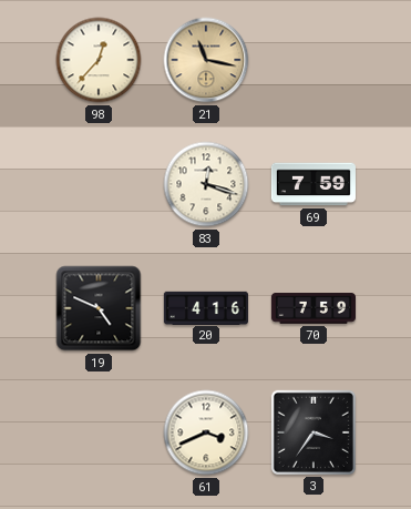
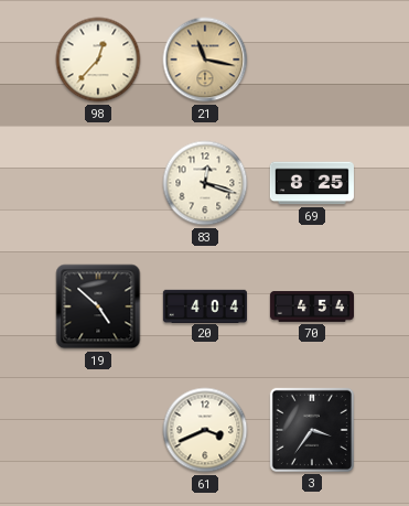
69: 7:59 -> 8:25
19: 4:49 -> 4:52
20: 4:16 -> 4:04
70: 7:59 -> 4:54
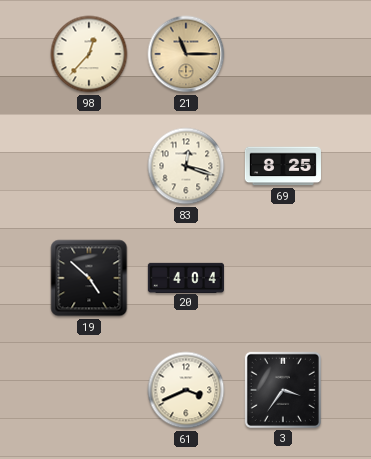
21: 11:17 -> 11:15
70: 4:54 -> none
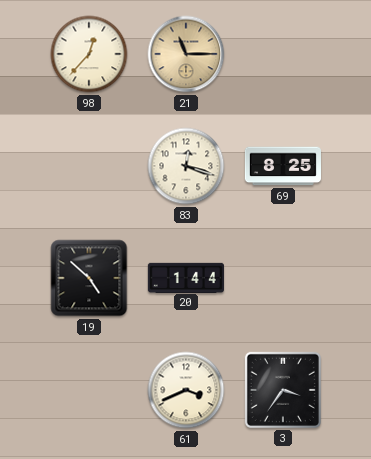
20: 4:04 -> 1:44
